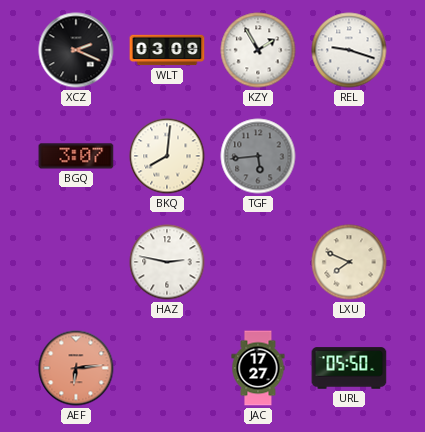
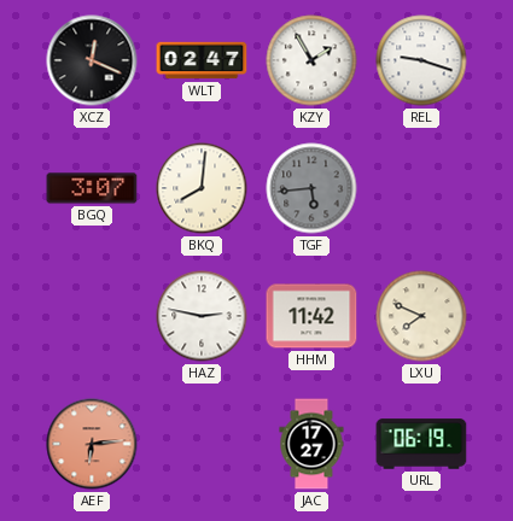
XCZ: 2:19 -> 12:19
WLT: 03:09 -> 02:47
HHM: none -> 11:42
URL: 05:50 -> 06:19
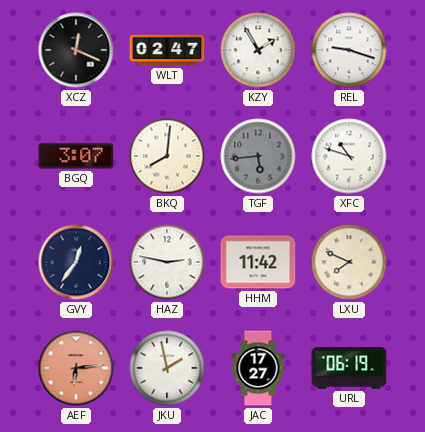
XFC: none -> 10:48
GVY: none -> 12:36
JKU: none -> 1:58
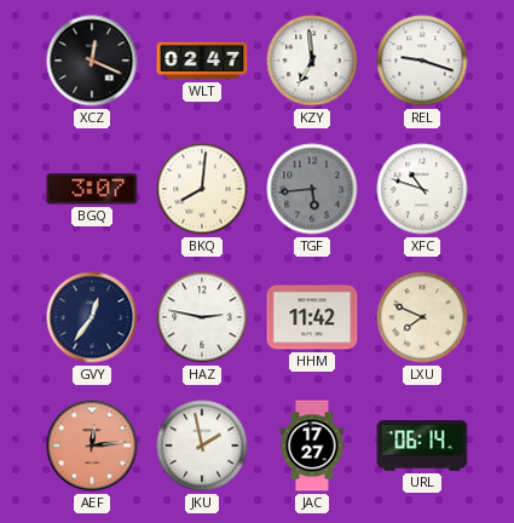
KZY: 1:55 -> 6:59
AEF: 6:14 -> 12:14
URL: 06:19 -> 06:14
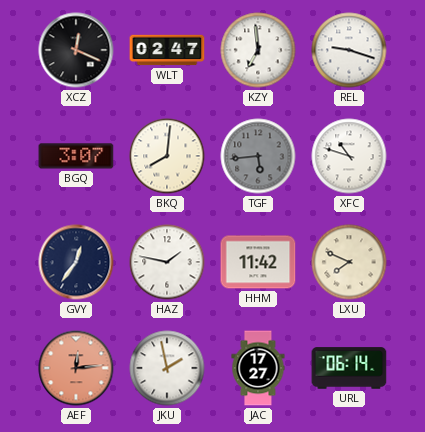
HAZ: 2:47 -> 1:47
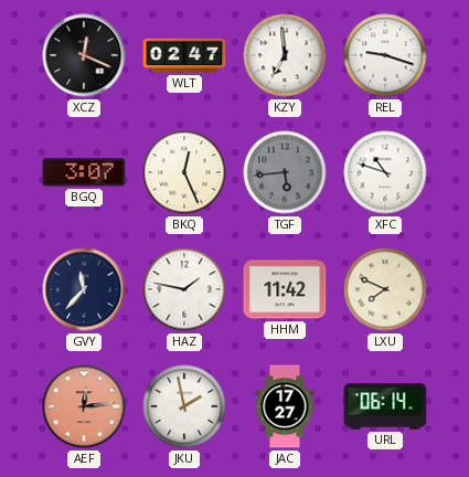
BKQ: 8:01 -> 12:26
GVY: 12:36 -> 11:37
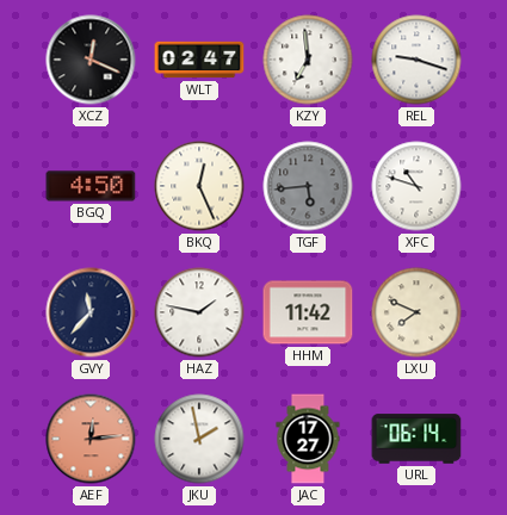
BGQ: 3:07 -> 4:50
